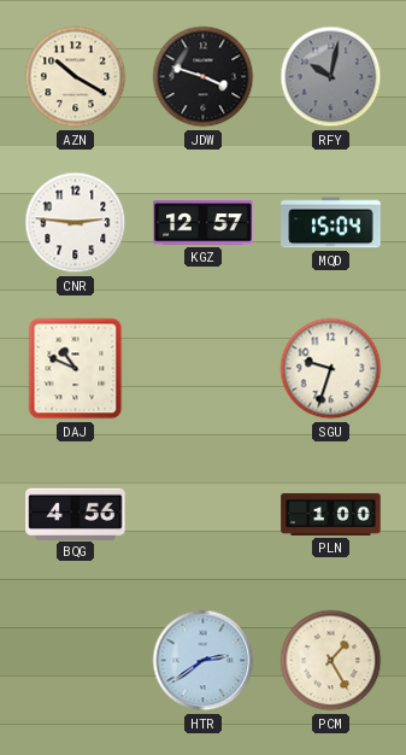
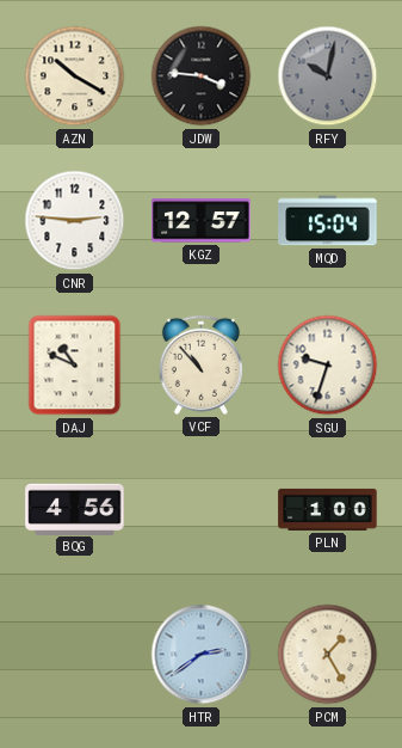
JDW: 3:48 -> 3:46
VCF: none -> 10:53
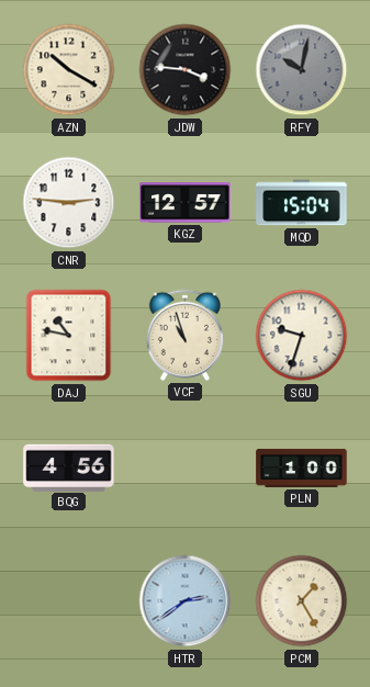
DAJ: 10:49 -> 10:47
VCF: 10:53 -> 10:57
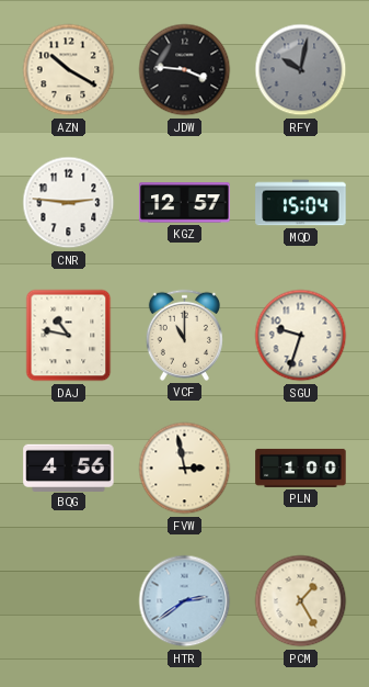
VCF: 10:57 -> 11:00
FVW: none -> 2:58
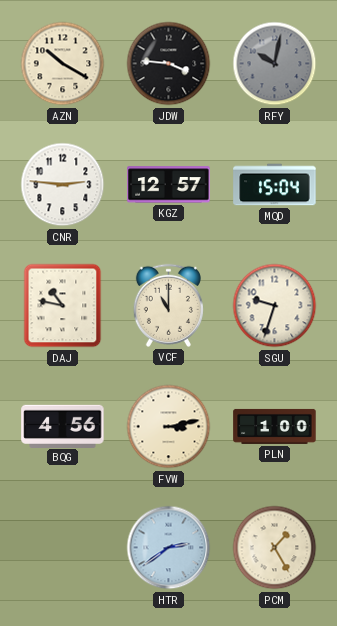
FVW: 2:58 -> 3:13
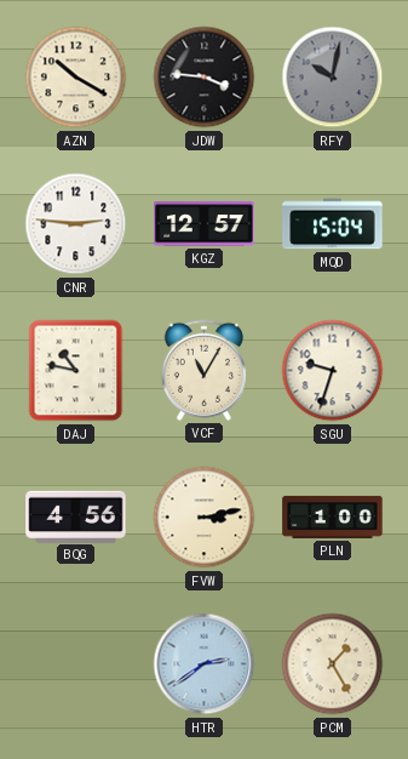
VCF: 11:00 -> 11:05
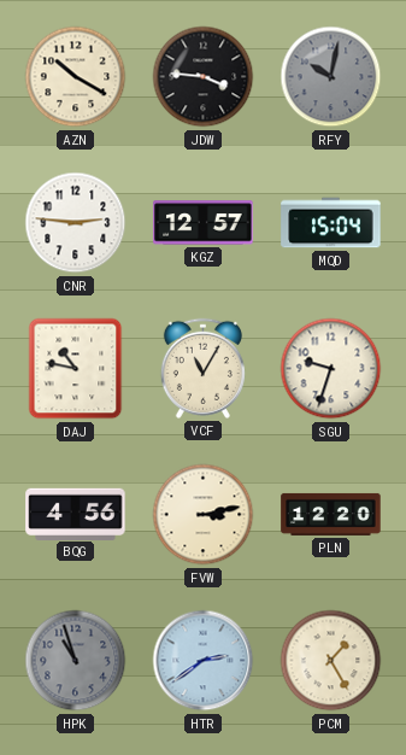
PLN: 1:00 -> 12:20
HPK: none -> 10:57
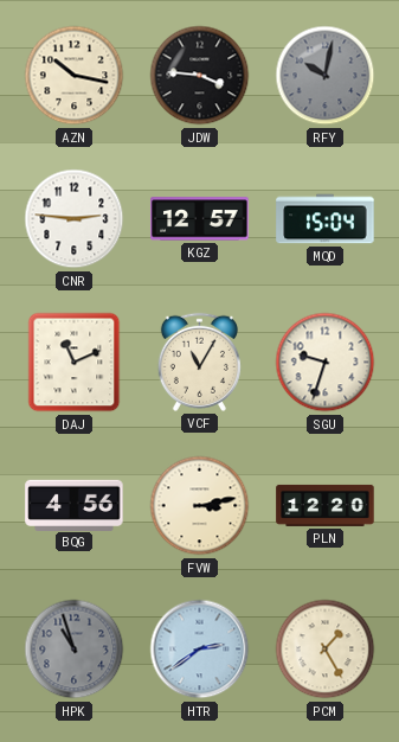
AZN: 10:20 -> 10:17
DAJ: 10:47 -> 11:11
